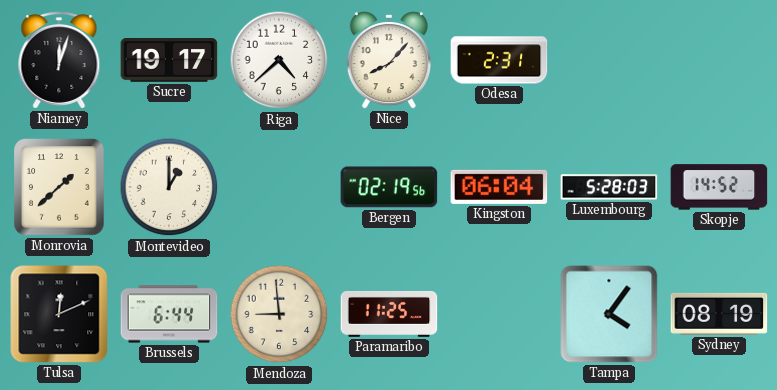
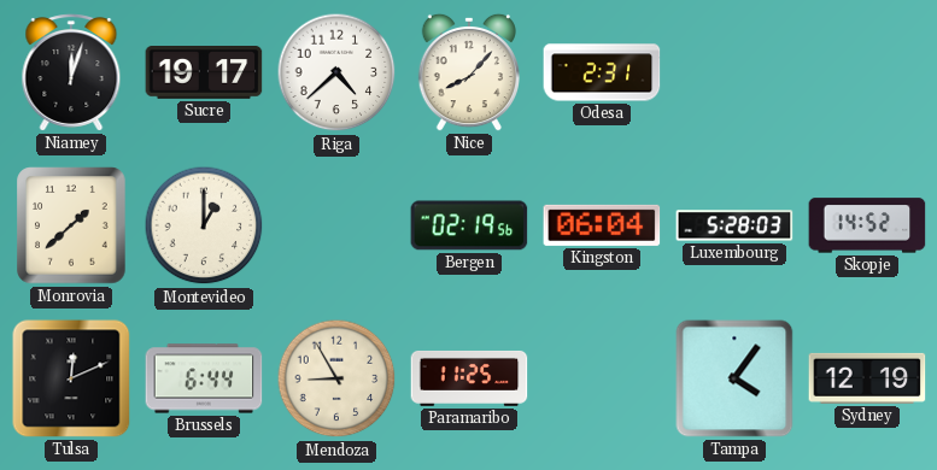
Mendoza: 8:59 -> 8:55
Sydney: 08:19 -> 12:19
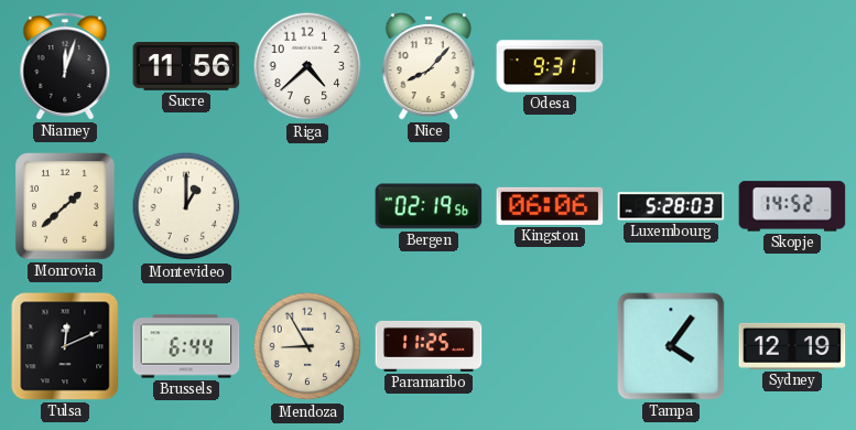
Sucre: 19:17 -> 11:56
Odesa: 2:31 -> 9:31
Kingston: 06:04 -> 06:06
